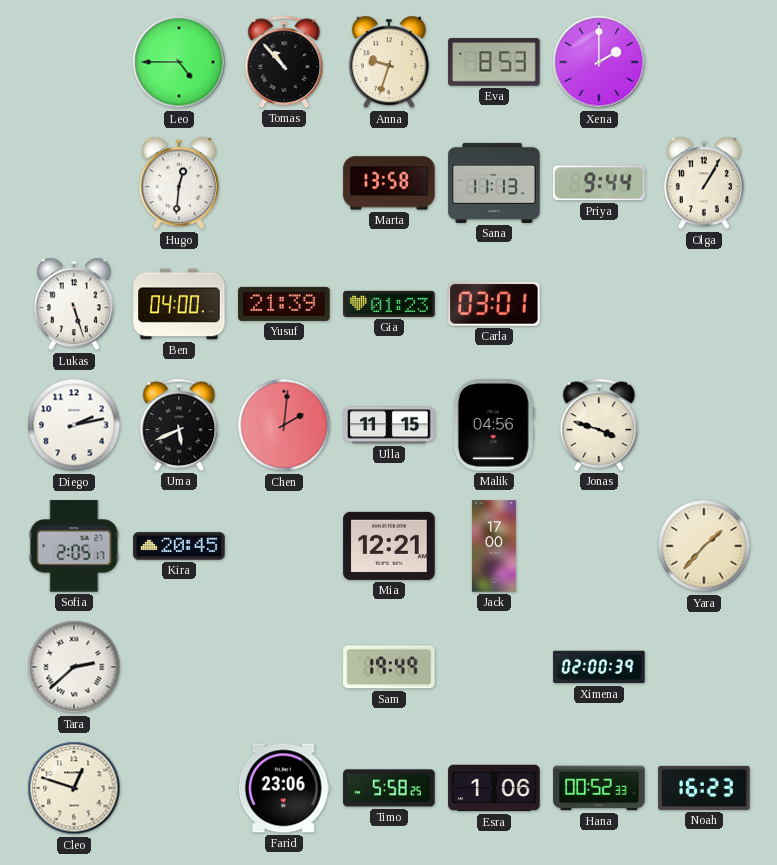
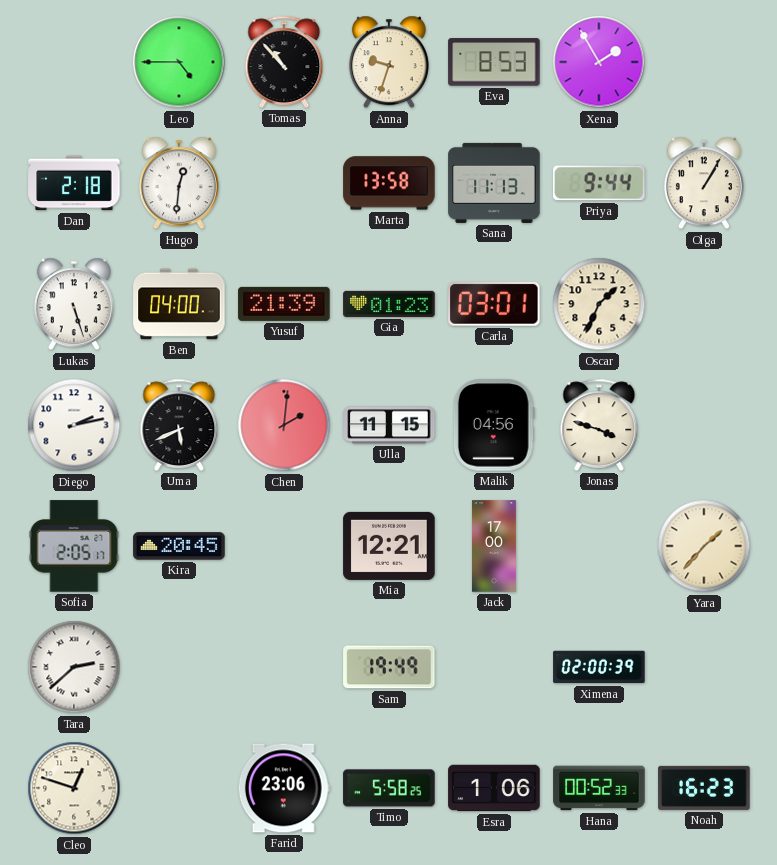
Xena: 2:00 -> 1:55
Dan: none -> 2:18
Oscar: none -> 1:34
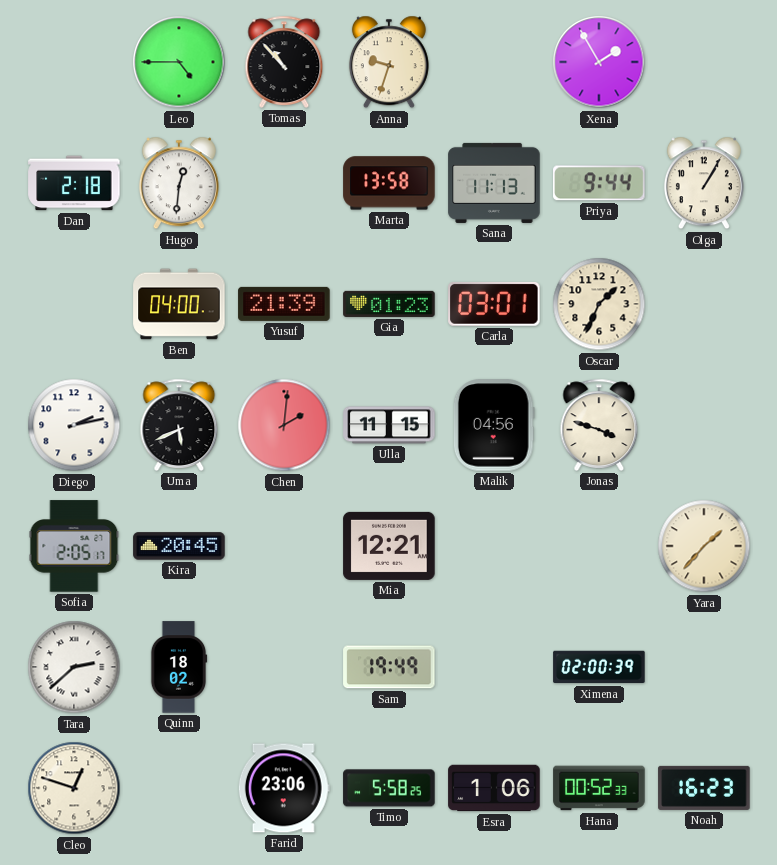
Eva: 8:53 -> none
Lukas: 5:27 -> none
Jack: 17:00 -> none
Quinn: none -> 18:02
